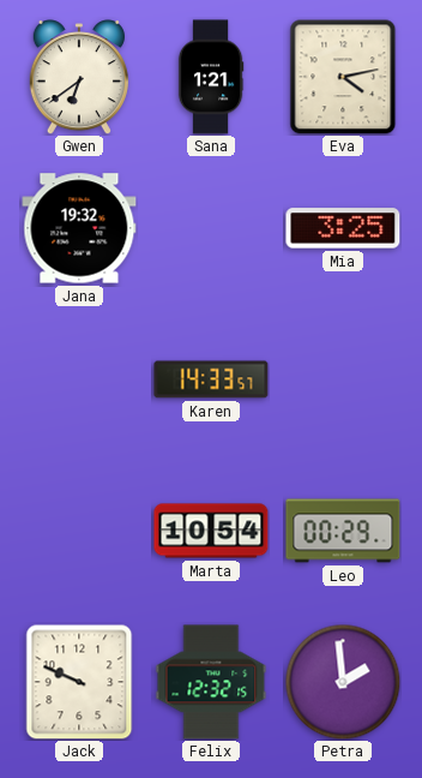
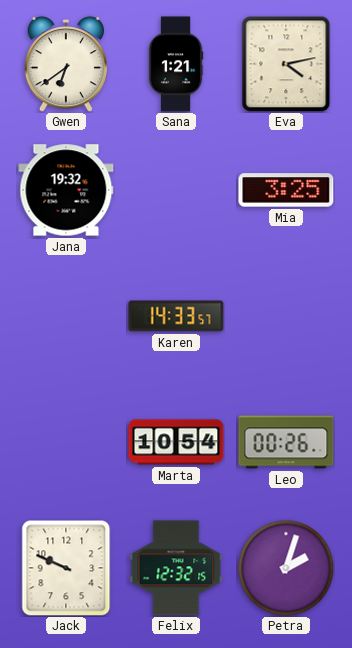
Leo: 00:29 -> 00:26
Petra: 1:59 -> 2:03
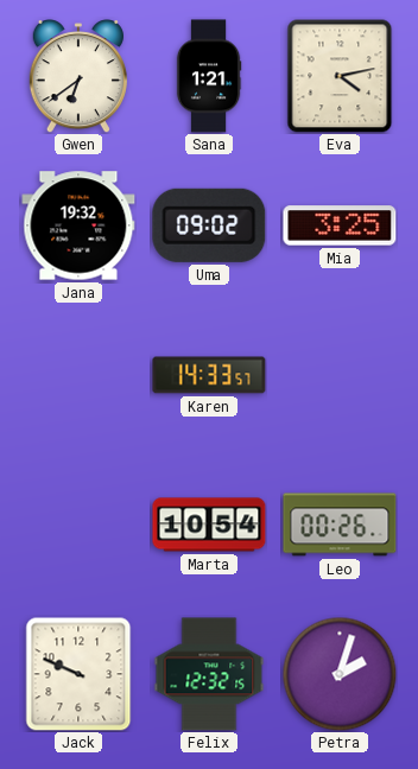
Uma: none -> 09:02
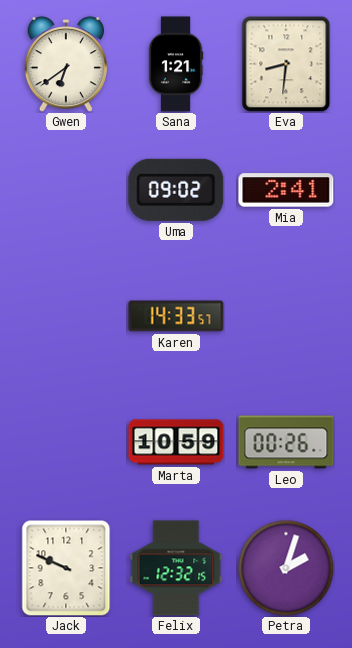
Eva: 4:13 -> 8:31
Jana: 19:32 -> none
Mia: 3:25 -> 2:41
Marta: 10:54 -> 10:59
